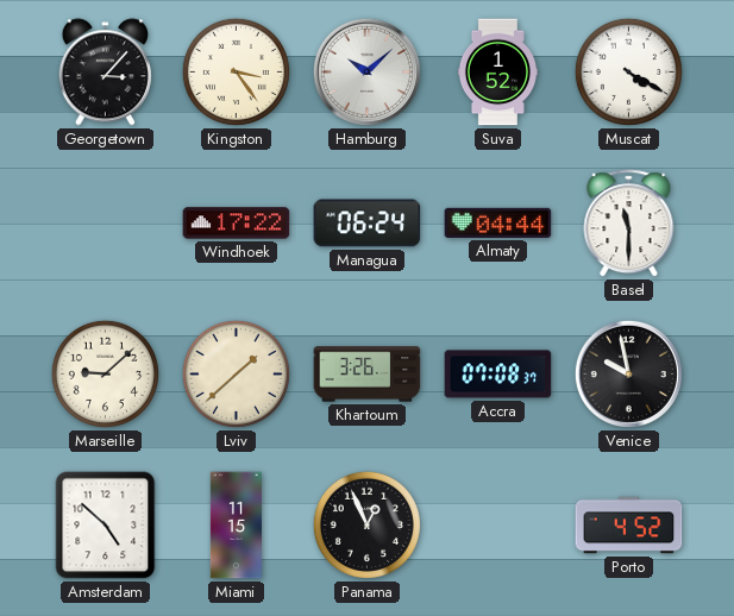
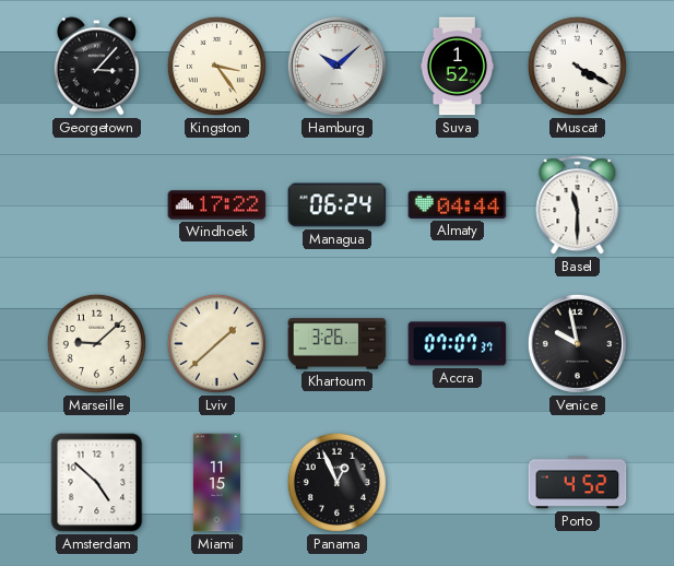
Accra: 07:08 -> 07:07
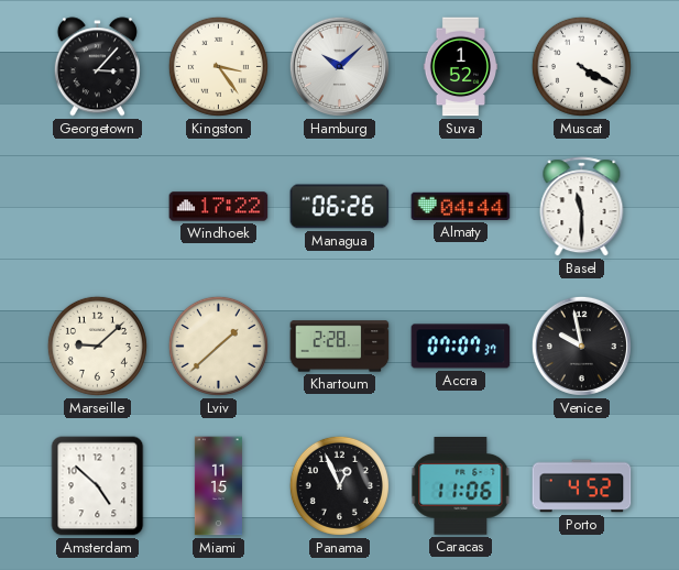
Managua: 06:24 -> 06:26
Khartoum: 3:26 -> 2:28
Caracas: none -> 11:06
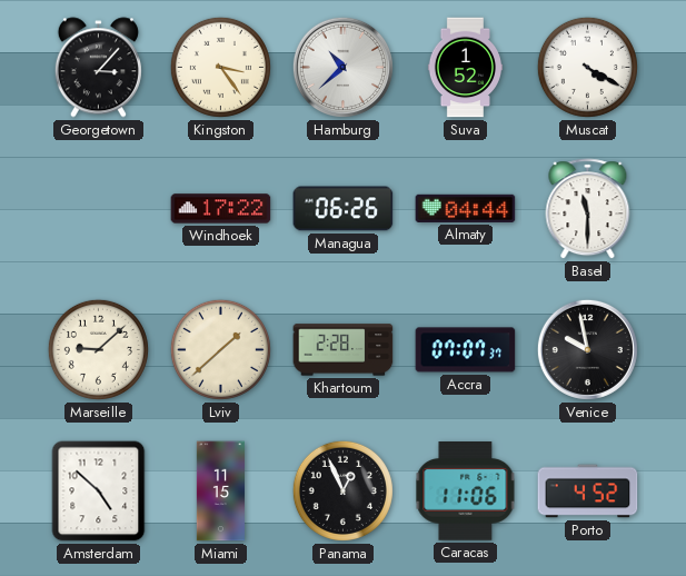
Hamburg: 10:08 -> 10:38
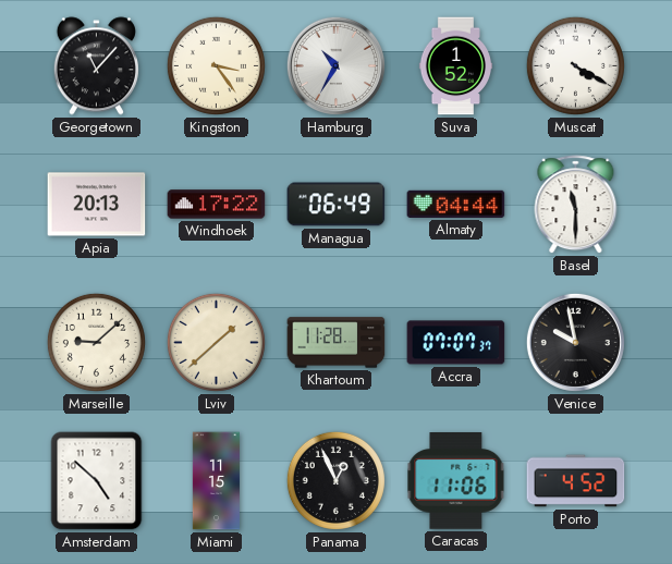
Georgetown: 3:07 -> 11:07
Hamburg: 10:38 -> 10:35
Apia: none -> 20:13
Managua: 06:26 -> 06:49
Khartoum: 2:28 -> 11:28
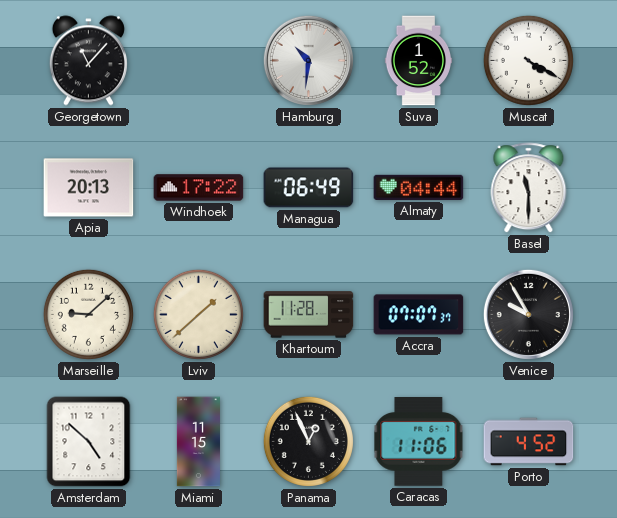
Kingston: 3:24 -> none
Hamburg: 10:35 -> 10:31
Venice: 9:58 -> 9:55
